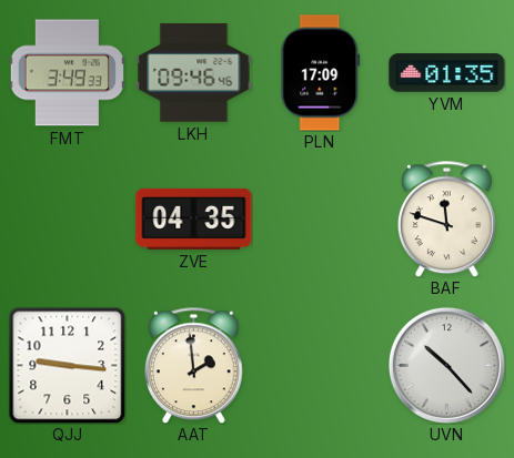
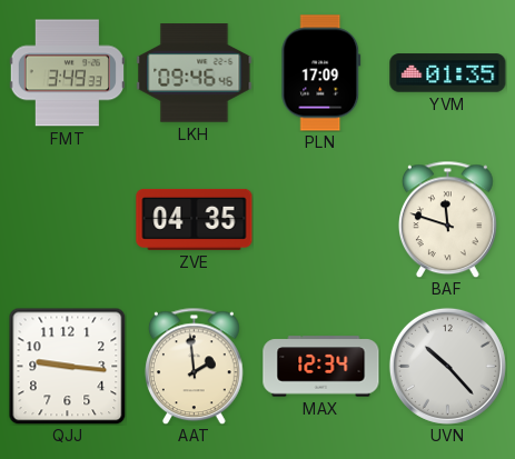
MAX: none -> 12:34
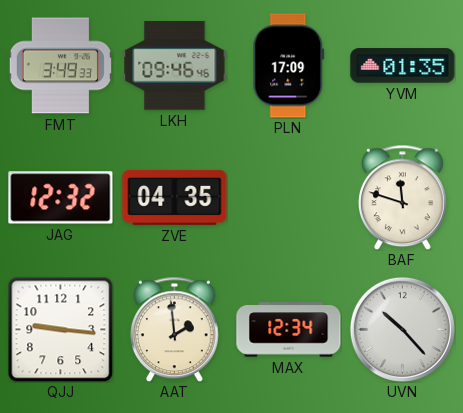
JAG: none -> 12:32
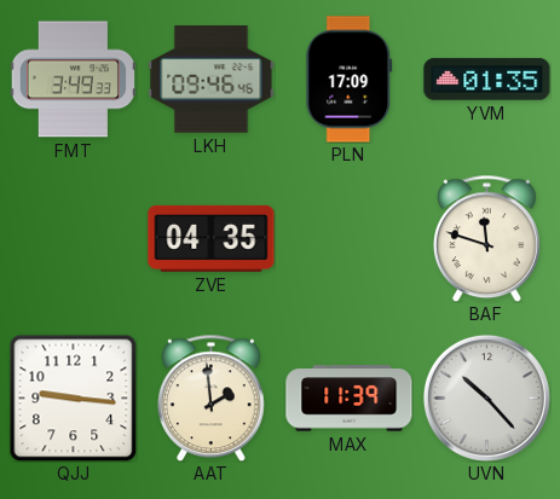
JAG: 12:32 -> none
MAX: 12:34 -> 11:39
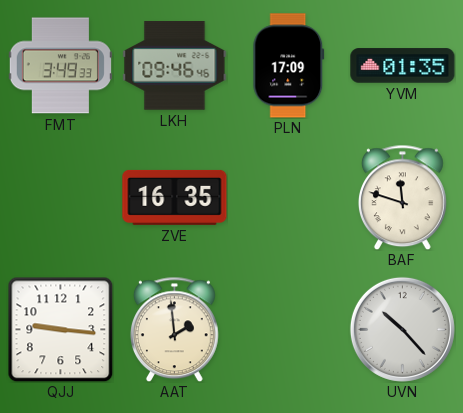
ZVE: 04:35 -> 16:35
MAX: 11:39 -> none
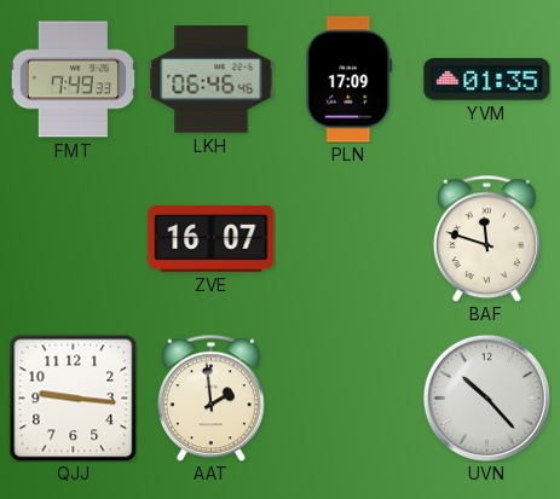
FMT: 3:49 -> 7:49
LKH: 09:46 -> 06:46
ZVE: 16:35 -> 16:07
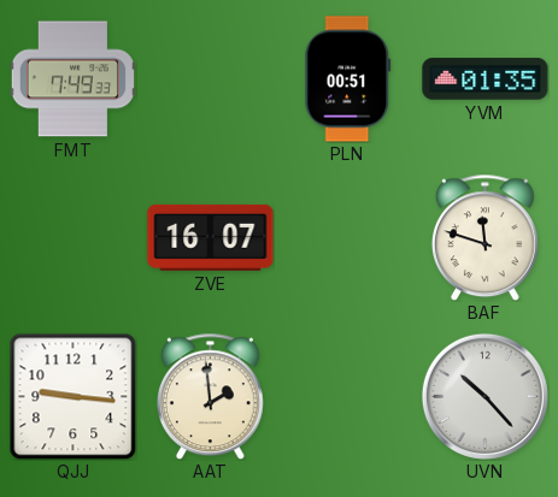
LKH: 06:46 -> none
PLN: 17:09 -> 00:51
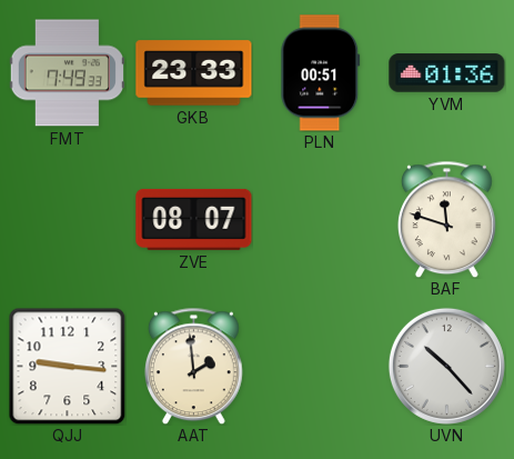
GKB: none -> 23:33
YVM: 01:35 -> 01:36
ZVE: 16:07 -> 08:07
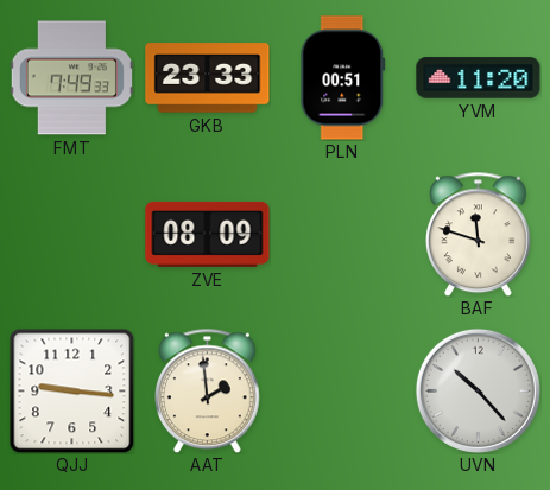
YVM: 01:36 -> 11:20
ZVE: 08:07 -> 08:09
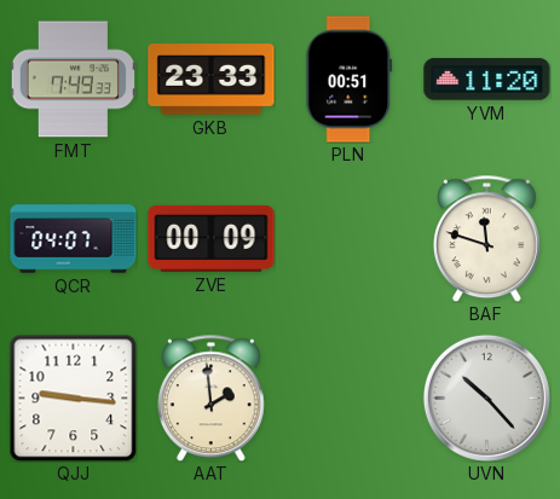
QCR: none -> 04:07
ZVE: 08:09 -> 00:09
